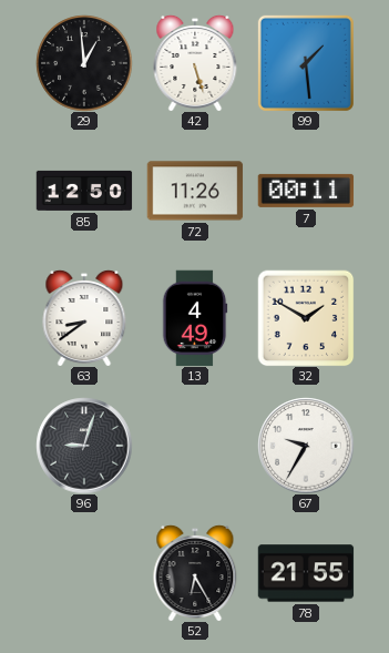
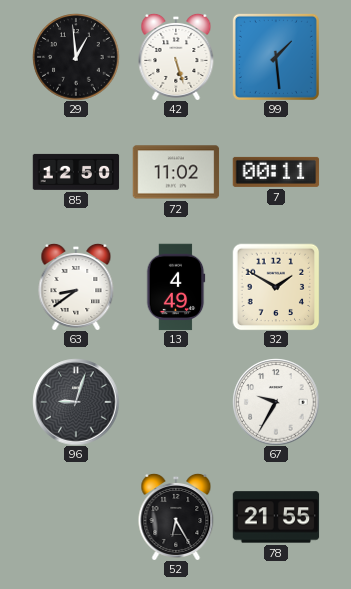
72: 11:26 -> 11:02
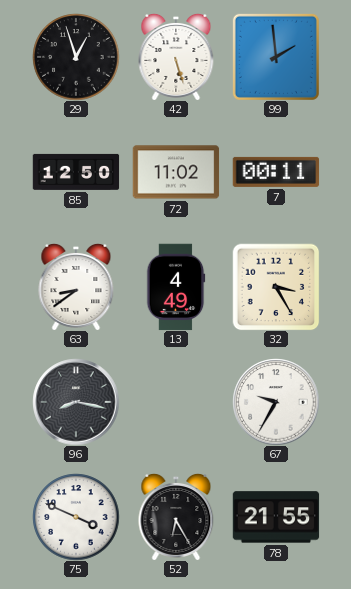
29: 12:59 -> 12:57
99: 1:29 -> 1:59
32: 1:50 -> 3:25
96: 9:03 -> 8:17
75: none -> 3:49
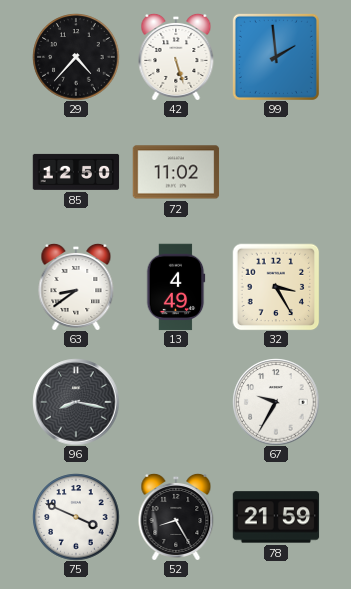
29: 12:57 -> 4:37
7: 00:11 -> none
52: 6:25 -> 8:25
78: 21:55 -> 21:59
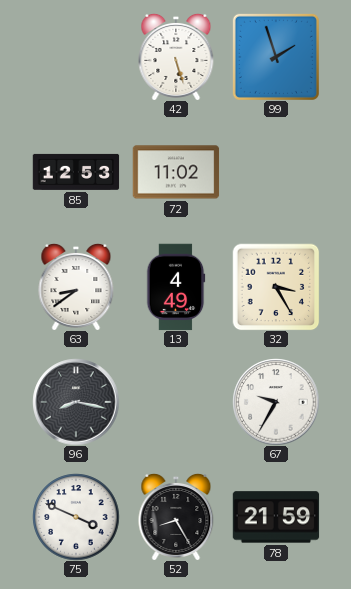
29: 4:37 -> none
99: 1:59 -> 1:57
85: 12:50 -> 12:53
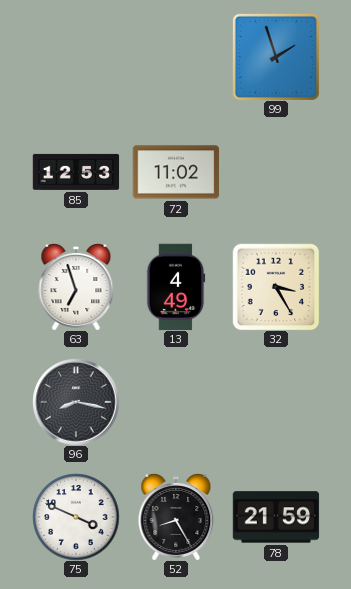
42: 5:27 -> none
63: 8:39 -> 6:57
67: 9:35 -> none
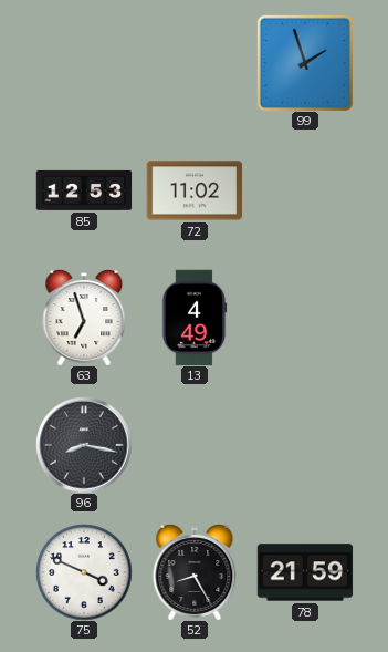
32: 3:25 -> none
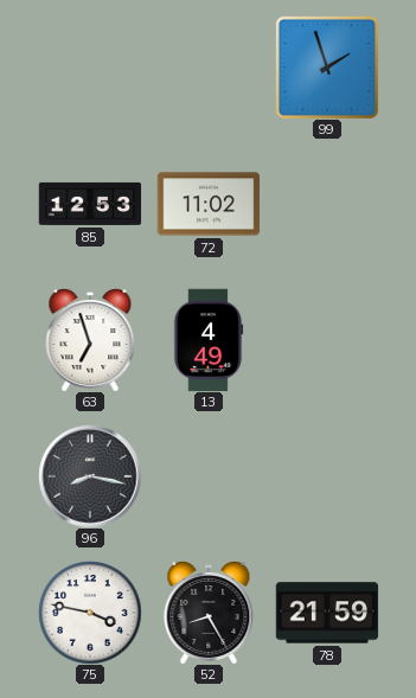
75: 3:49 -> 3:47
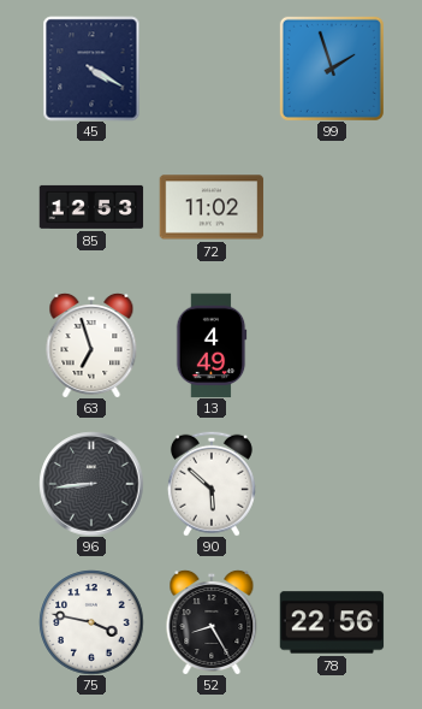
45: none -> 4:20
96: 8:17 -> 8:44
90: none -> 5:52
78: 21:59 -> 22:56
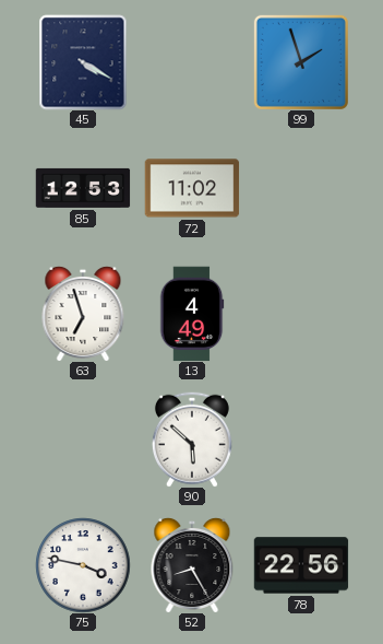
96: 8:44 -> none
